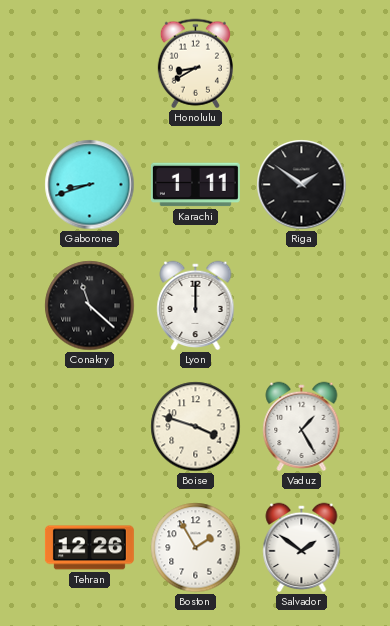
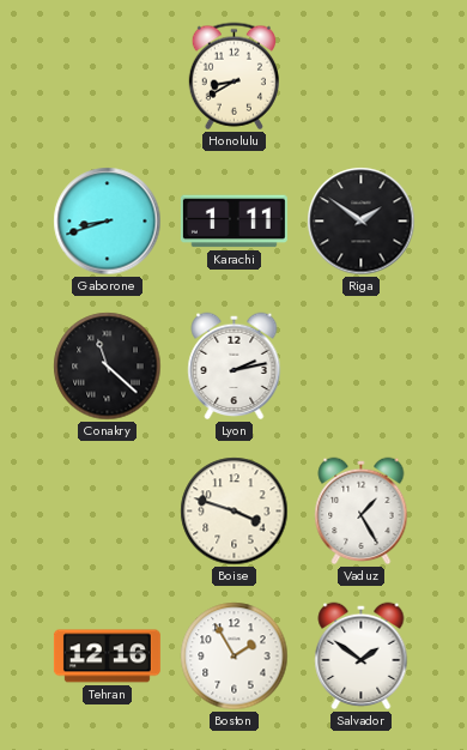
Lyon: 12:00 -> 2:13
Tehran: 12:26 -> 12:16
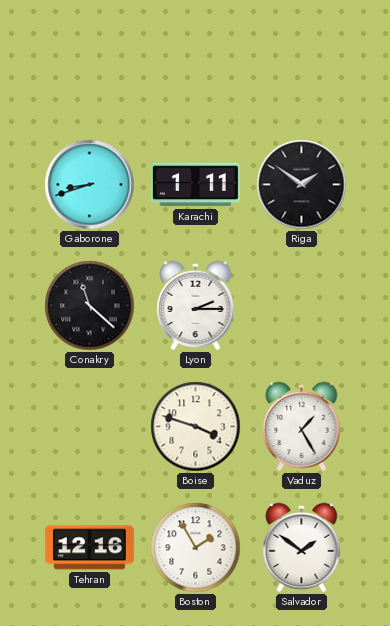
Honolulu: 8:40 -> none
Lyon: 2:13 -> 2:15
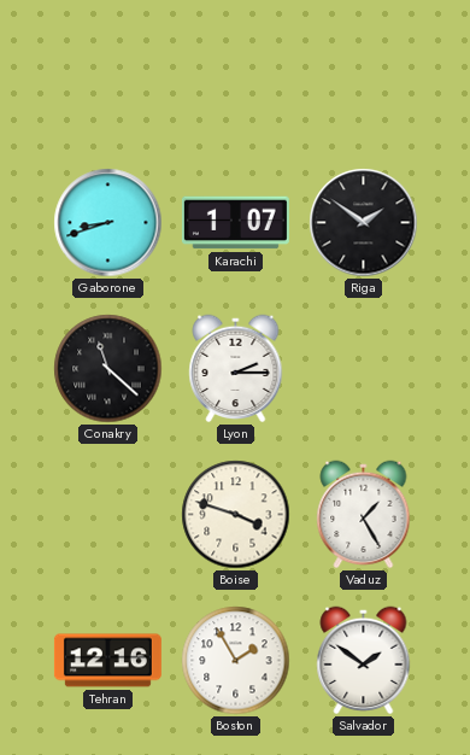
Karachi: 1:11 -> 1:07
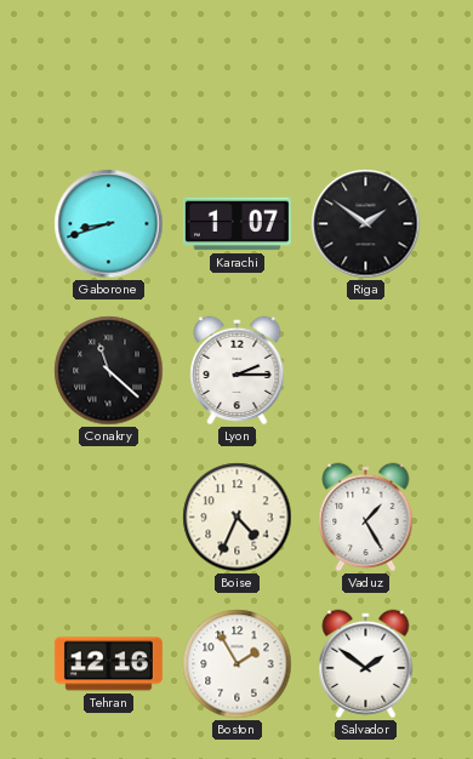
Boise: 3:48 -> 4:34
